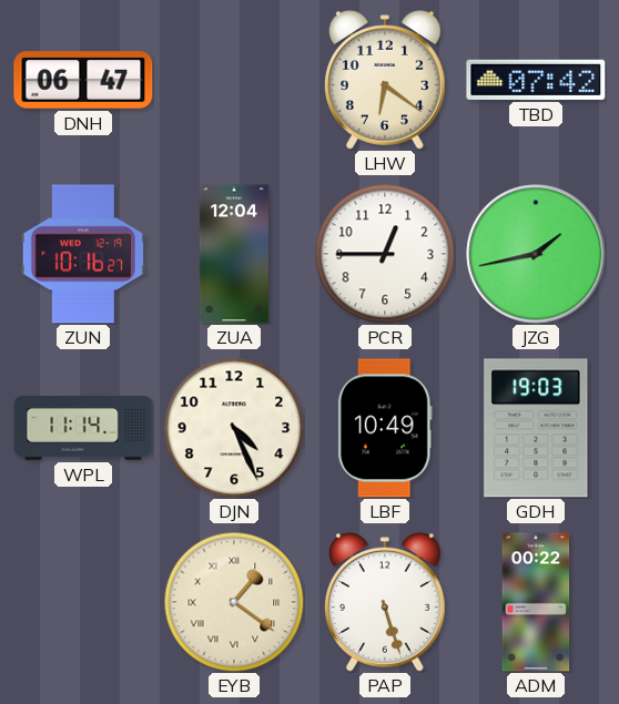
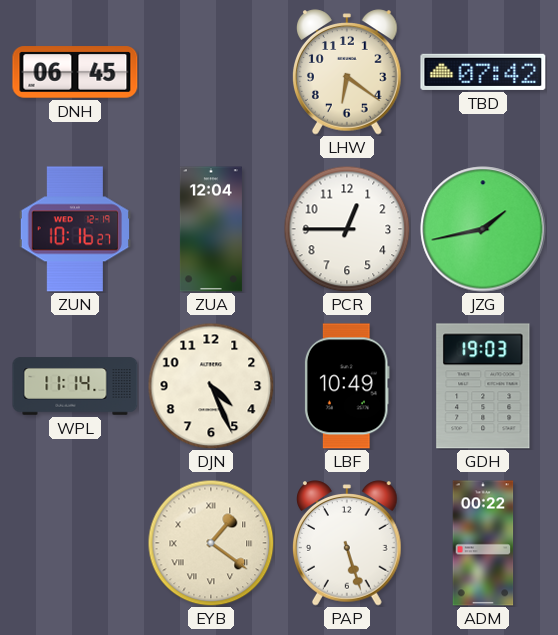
DNH: 06:47 -> 06:45
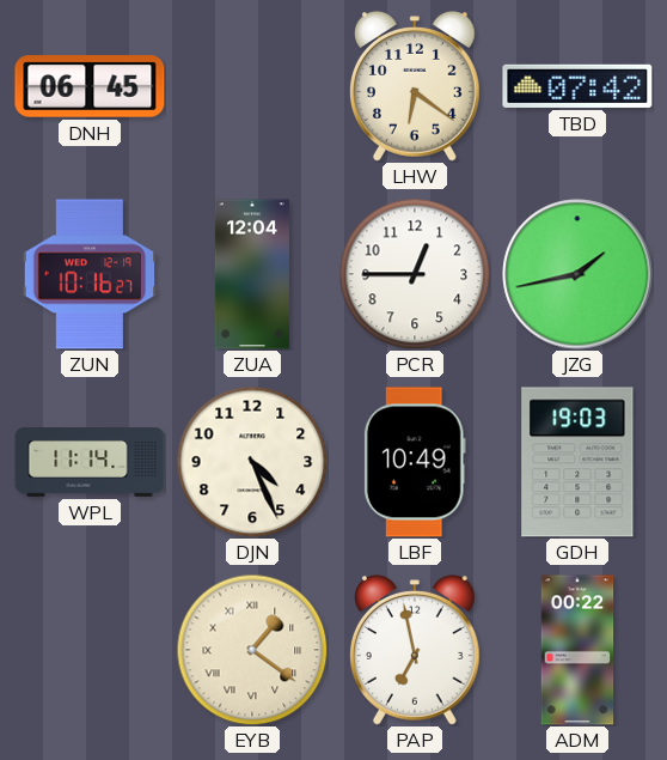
PAP: 5:27 -> 6:58
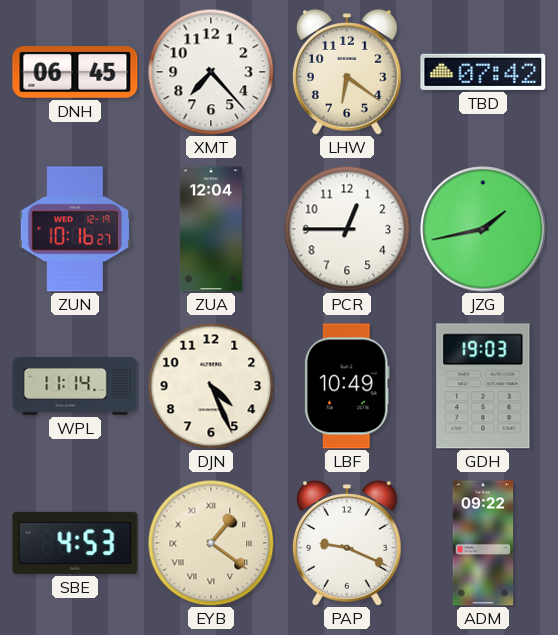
XMT: none -> 7:23
SBE: none -> 4:53
PAP: 6:58 -> 9:19
ADM: 00:22 -> 09:22
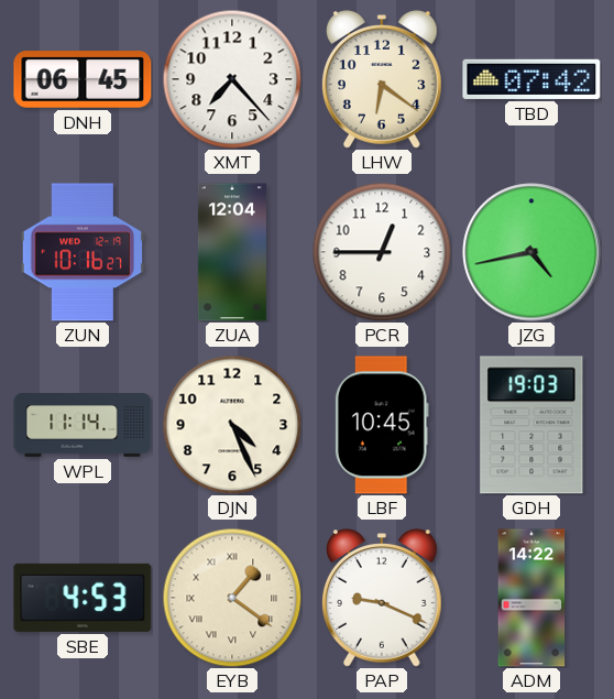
JZG: 1:43 -> 4:43
LBF: 10:49 -> 10:45
ADM: 09:22 -> 14:22
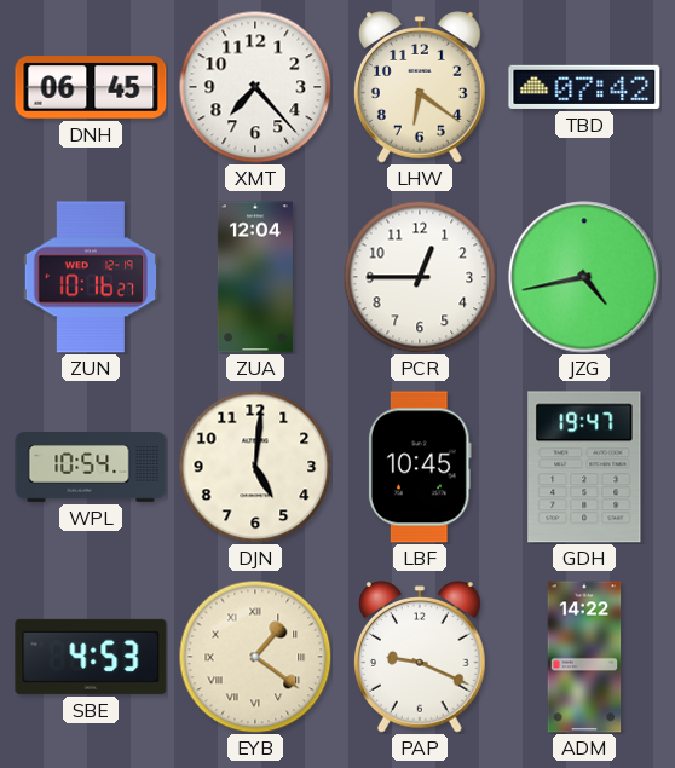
WPL: 11:14 -> 10:54
DJN: 4:26 -> 5:01
GDH: 19:03 -> 19:47
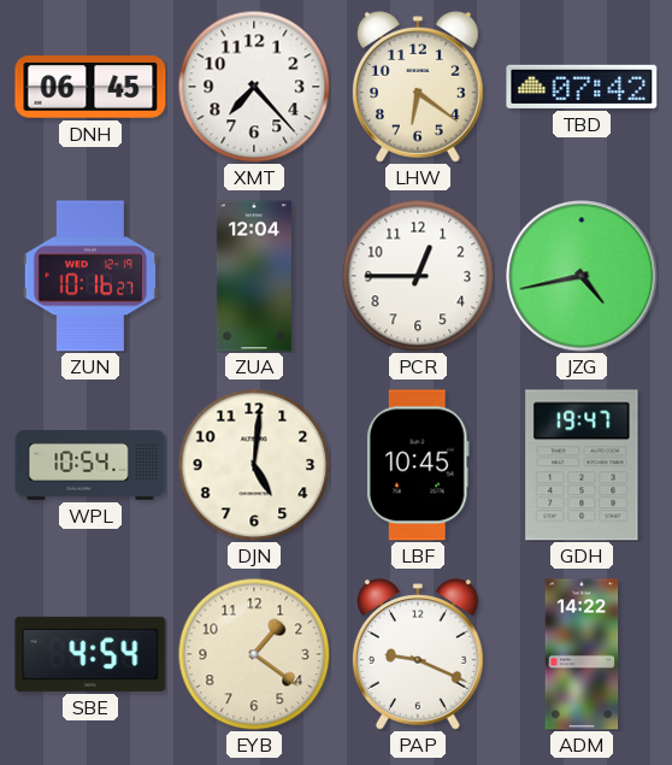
SBE: 4:53 -> 4:54
EYB numerals: Roman -> Arabic
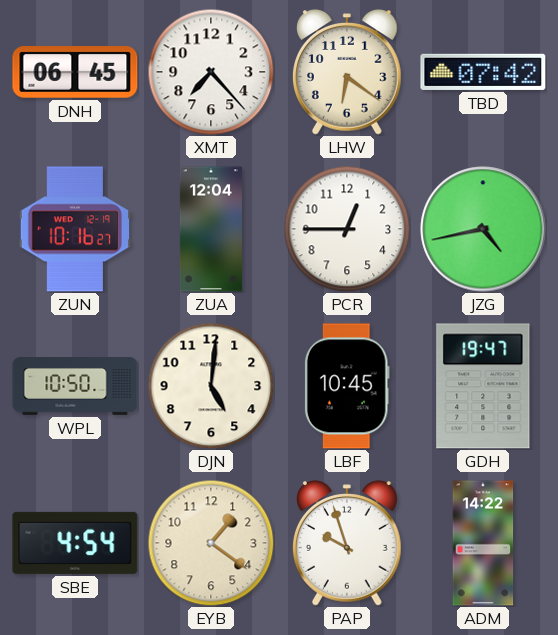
WPL: 10:54 -> 10:50
PAP: 9:19 -> 9:57
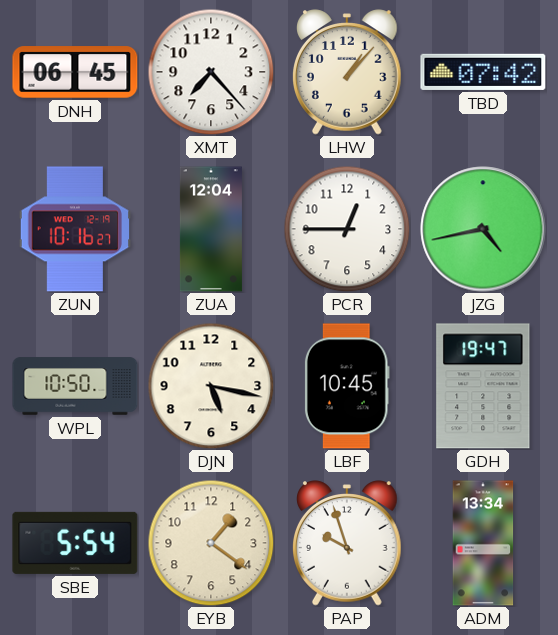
LHW: 6:21 -> 1:07
DJN: 5:01 -> 5:17
SBE: 4:54 -> 5:54
ADM: 14:22 -> 13:34
